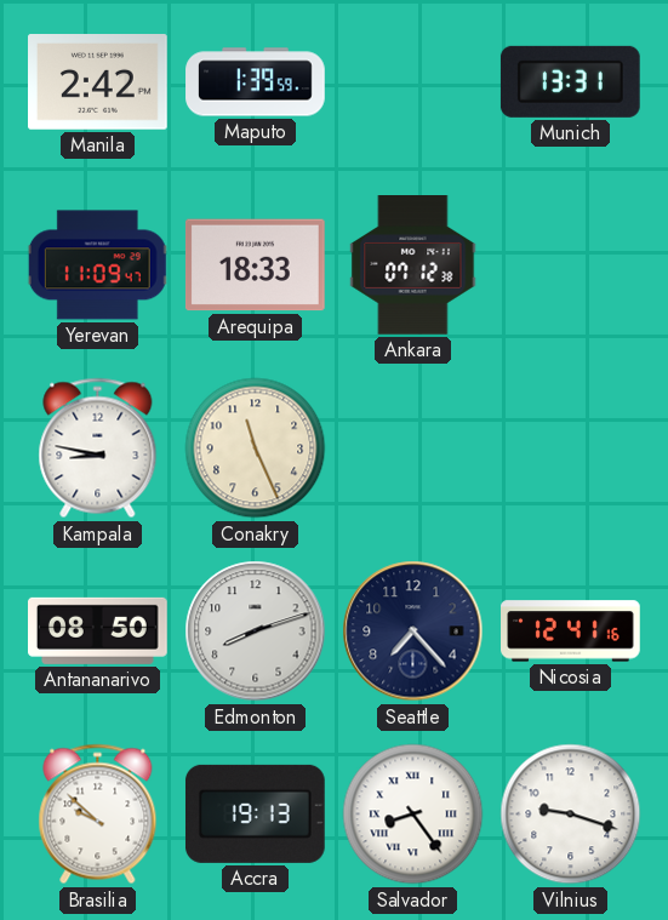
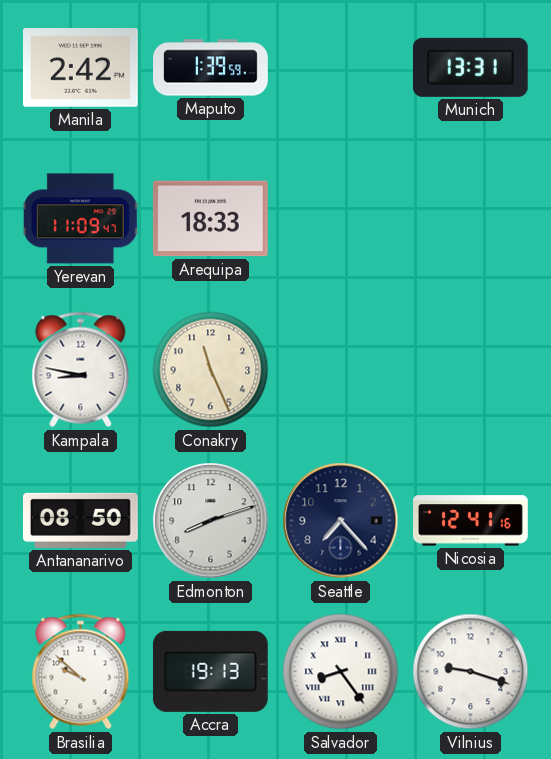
Ankara: 07:12 -> none
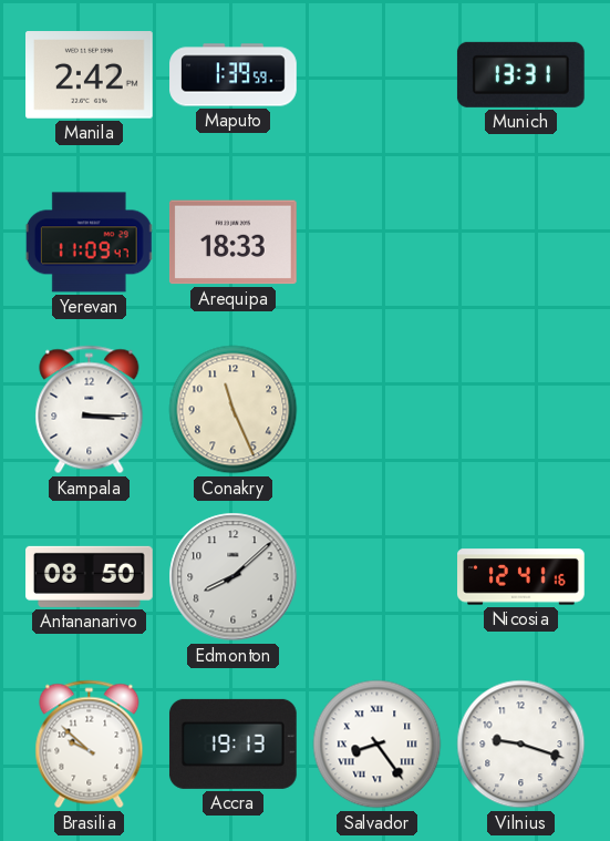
Kampala: 8:47 -> 3:15
Edmonton: 8:12 -> 8:08
Seattle: 7:23 -> none
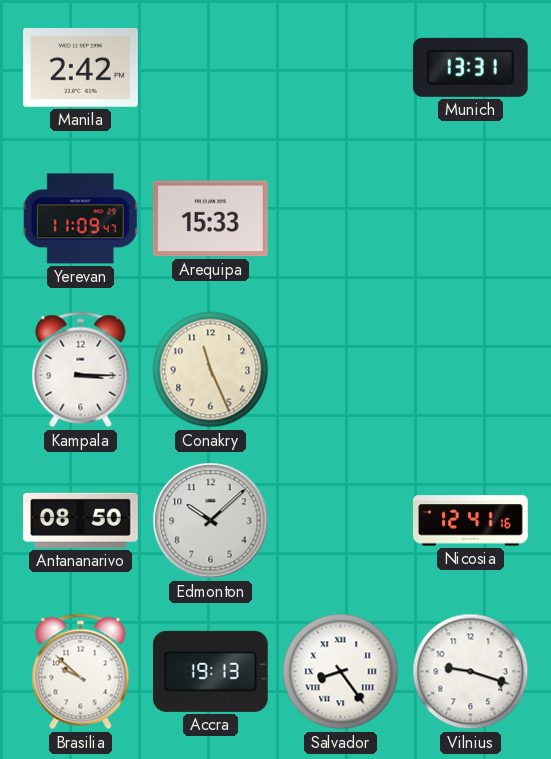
Maputo: 1:39 -> none
Arequipa: 18:33 -> 15:33
Edmonton: 8:08 -> 10:08
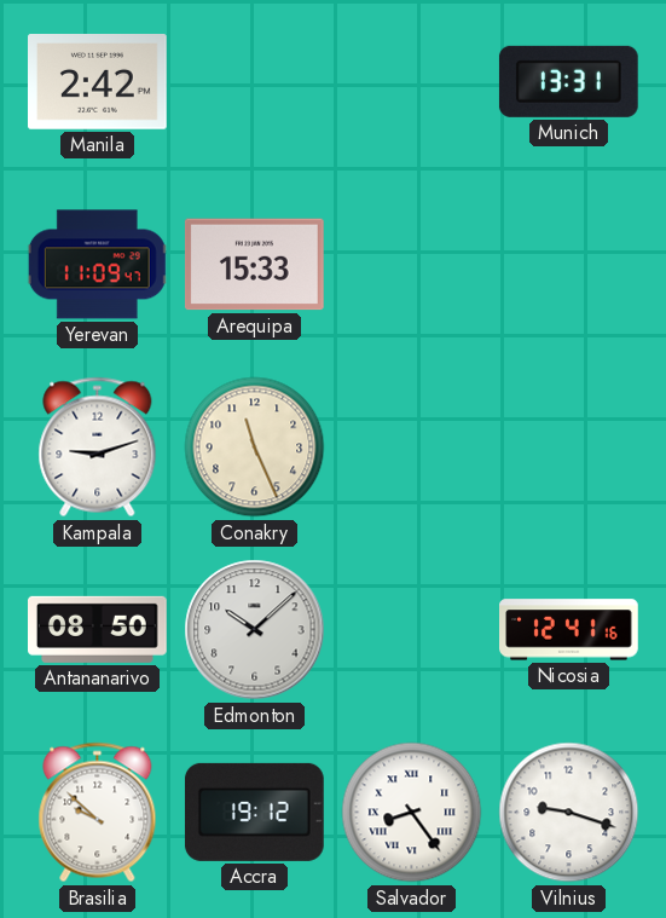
Kampala: 3:15 -> 9:12
Accra: 19:13 -> 19:12
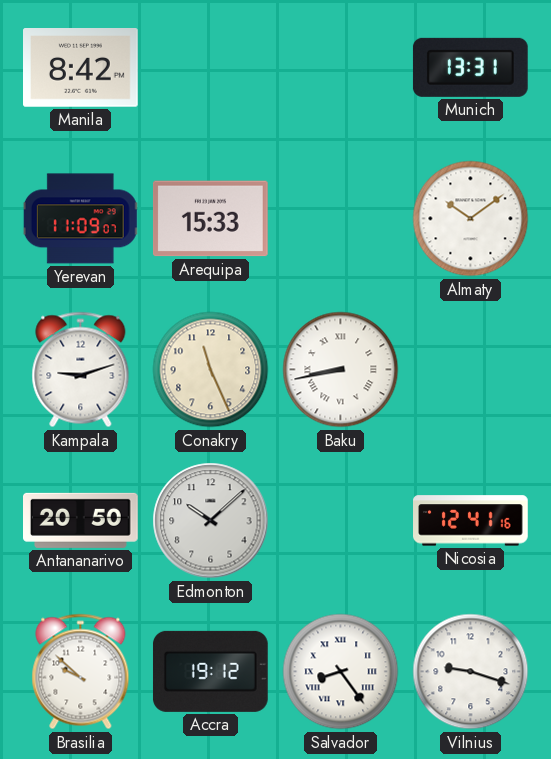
Manila: 2:42 -> 8:42
Yerevan: 11:09:47 -> 11:09:07
Almaty: none -> 10:09
Baku: none -> 8:43
Antananarivo: 08:50 -> 20:50
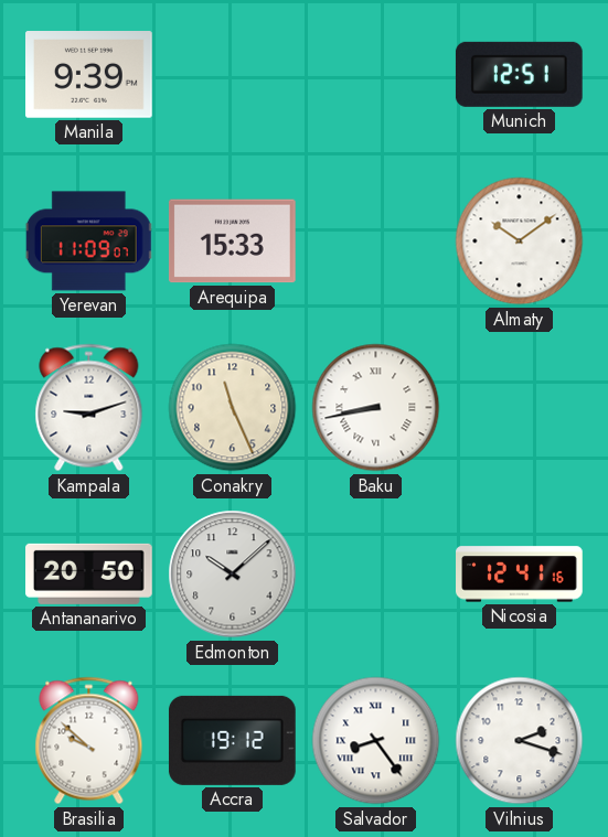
Manila: 8:42 -> 9:39
Munich: 13:31 -> 12:51
Vilnius: 9:18 -> 2:18
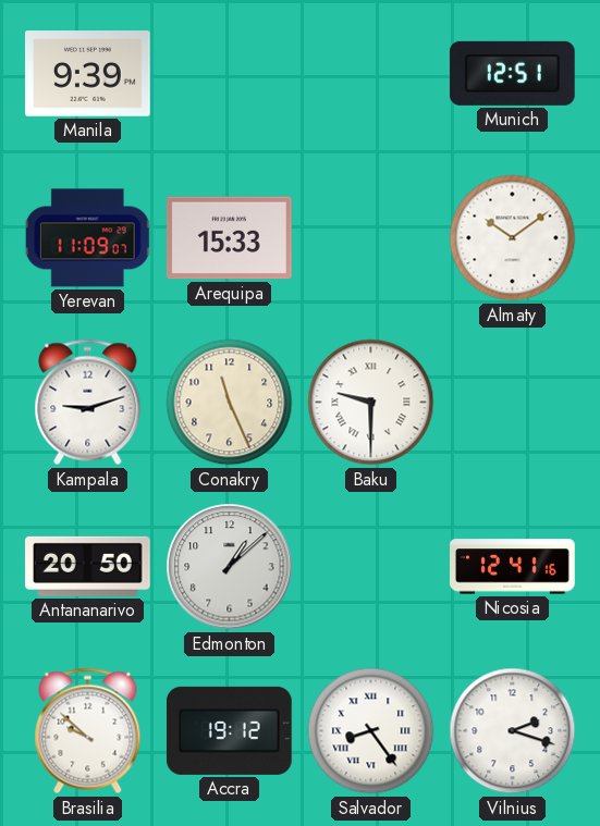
Baku: 8:43 -> 9:30
Edmonton: 10:08 -> 1:08
